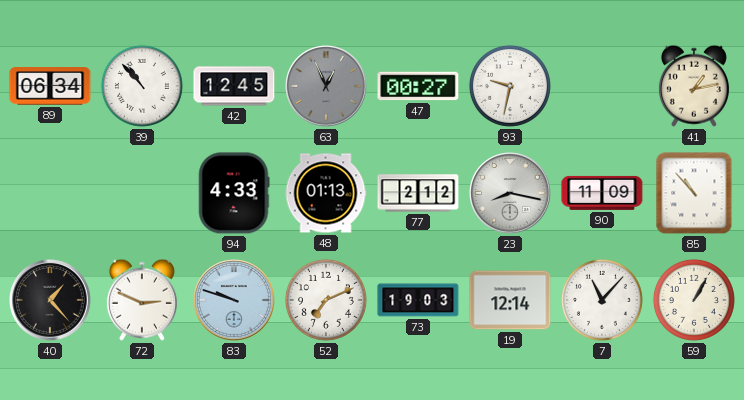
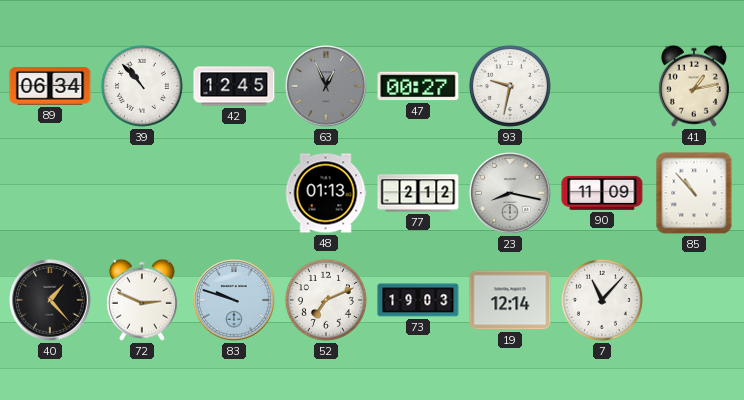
94: 4:33 -> none
59: 1:05 -> none
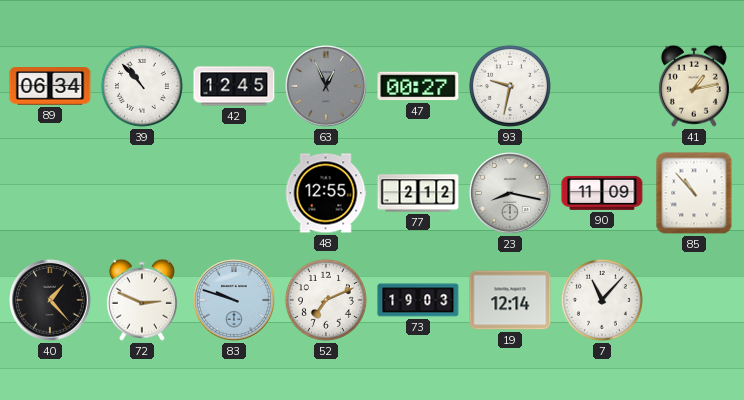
48: 01:13 -> 12:55
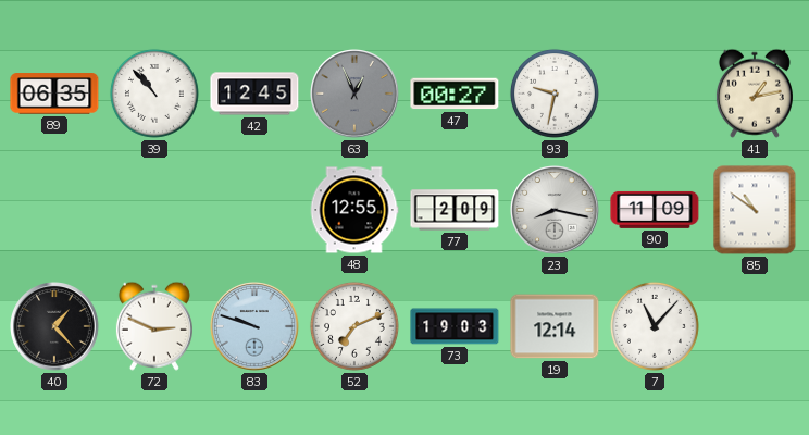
89: 06:34 -> 06:35
77: 2:12 -> 2:09
85: 10:53 -> 10:51
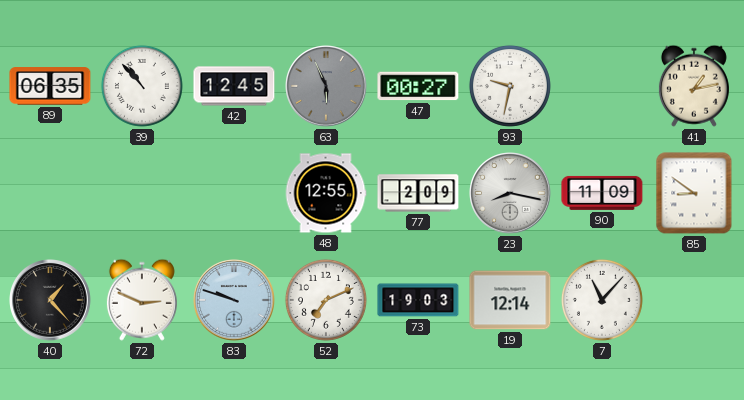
63: 12:56 -> 5:56
85: 10:51 -> 8:51
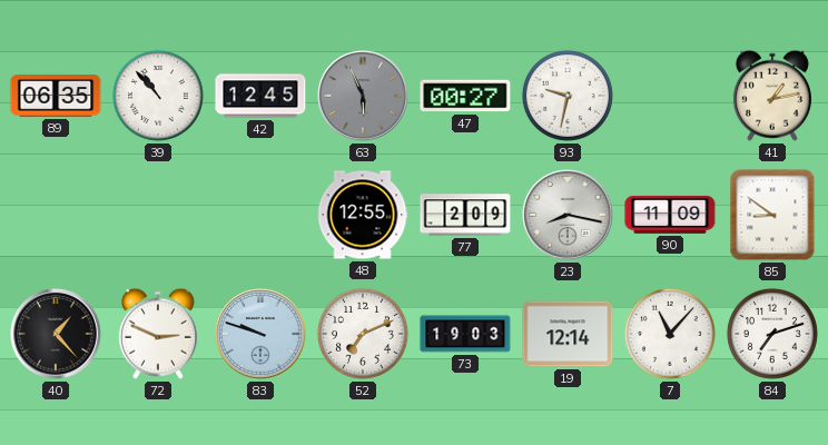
84: none -> 7:12
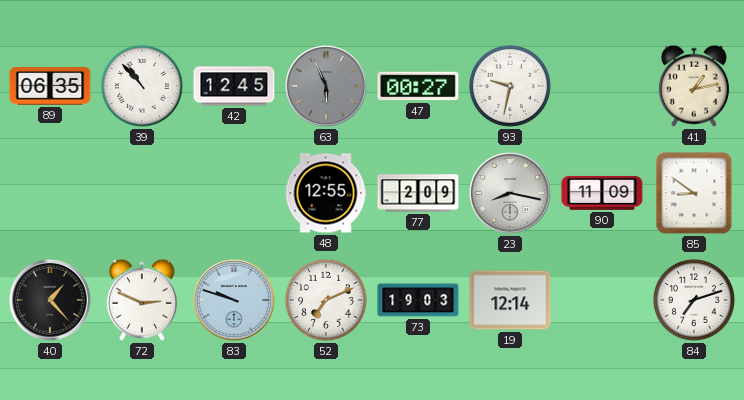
7: 11:07 -> none
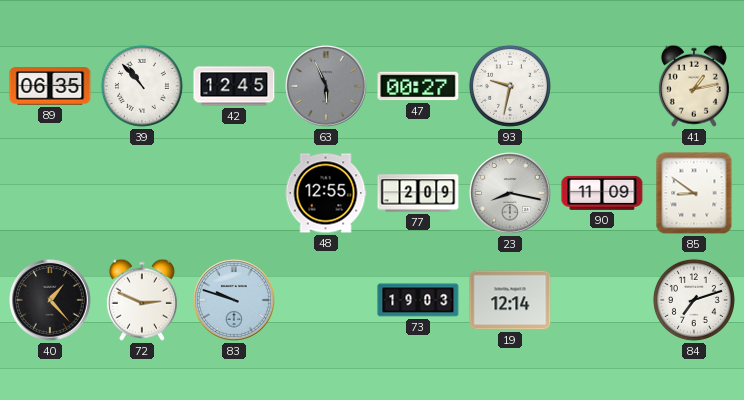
52: 7:11 -> none
